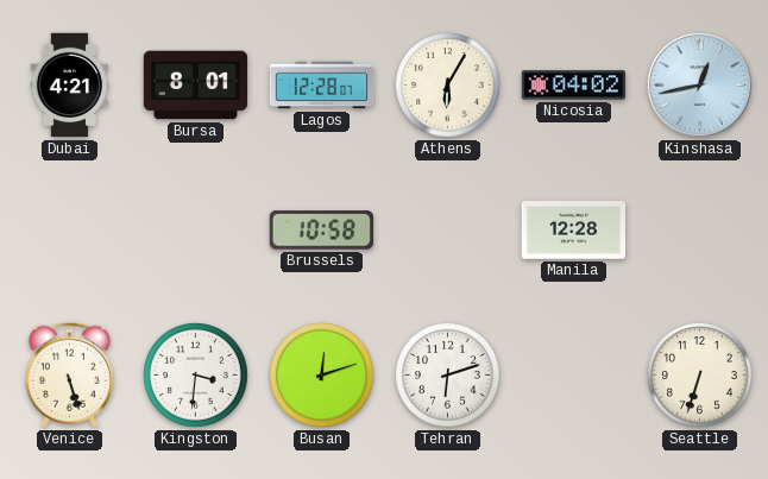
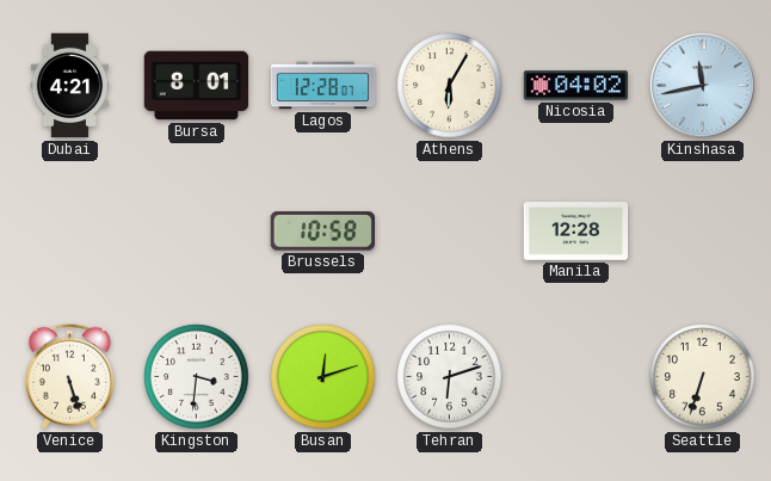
Kinshasa: 12:43 -> 11:43
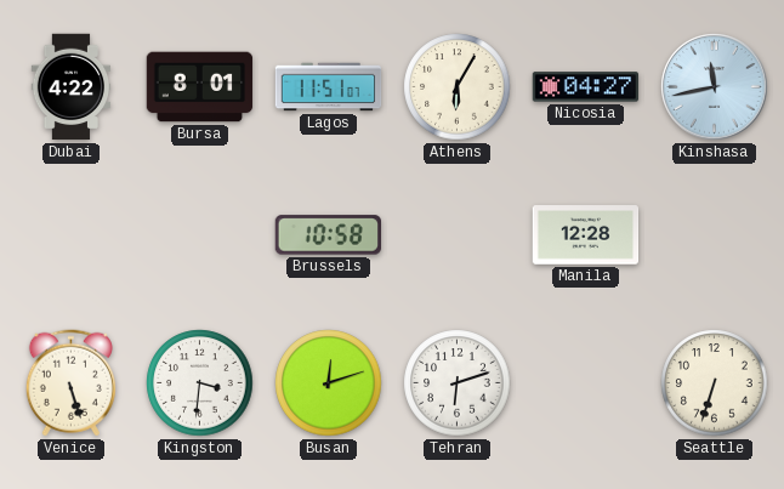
Dubai: 4:21 -> 4:22
Lagos: 12:28 -> 11:51
Nicosia: 04:02 -> 04:27
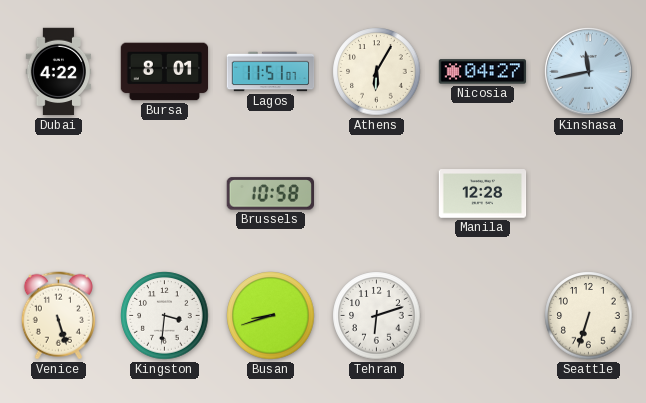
Busan: 12:12 -> 8:42
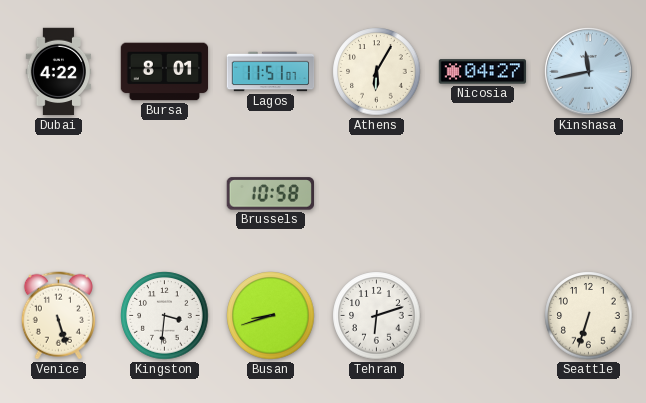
Manila: 12:28 -> none
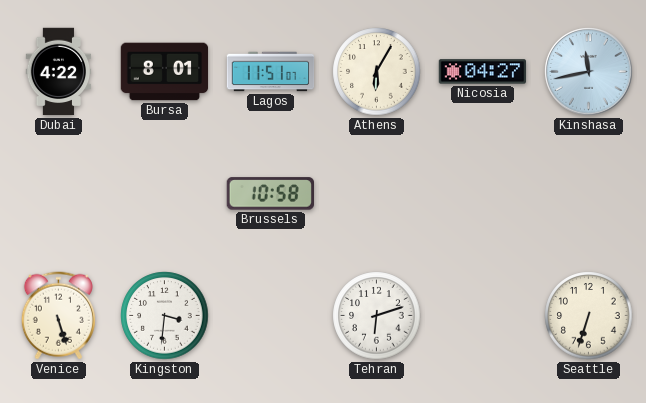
Busan: 8:42 -> none
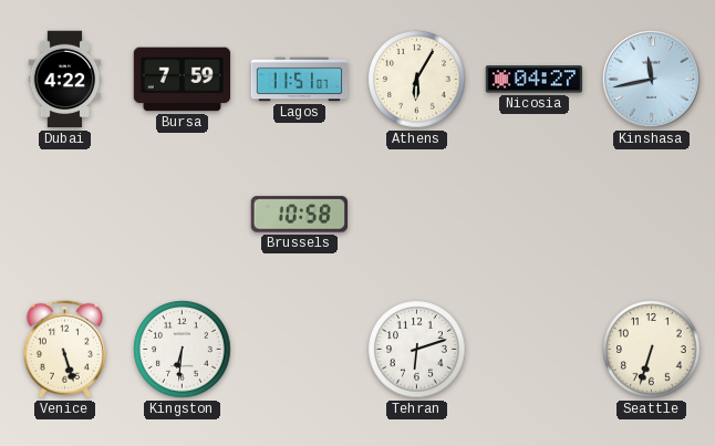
Bursa: 8:01 -> 7:59
Kingston: 3:31 -> 6:31
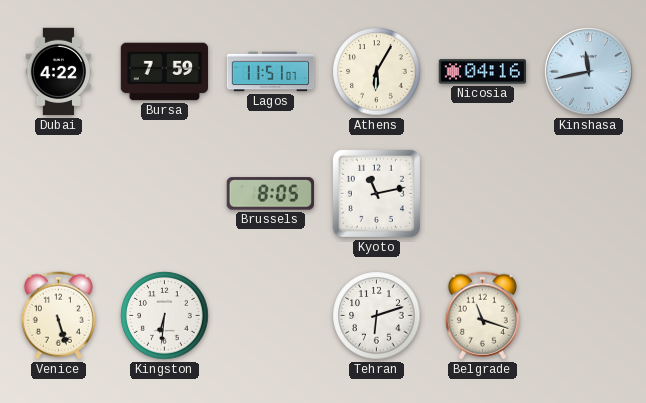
Nicosia: 04:27 -> 04:16
Brussels: 10:58 -> 8:05
Kyoto: none -> 11:13
Belgrade: none -> 11:18
Seattle: 6:33 -> none
